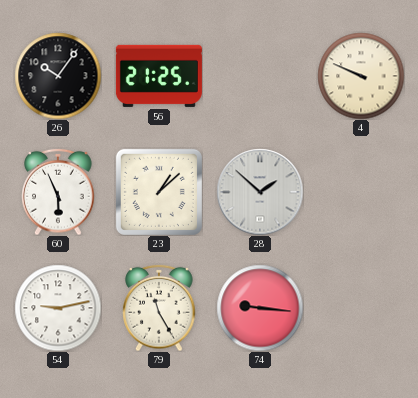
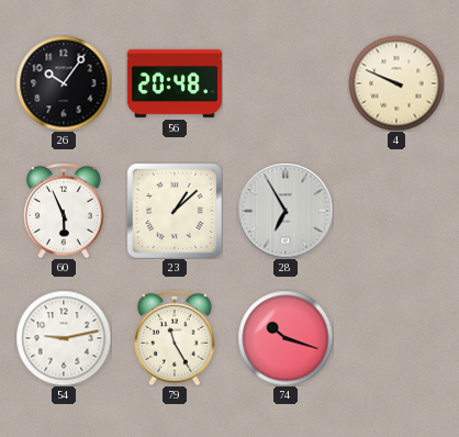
56: 21:25 -> 20:48
28: 1:52 -> 6:55
74: 9:16 -> 10:18
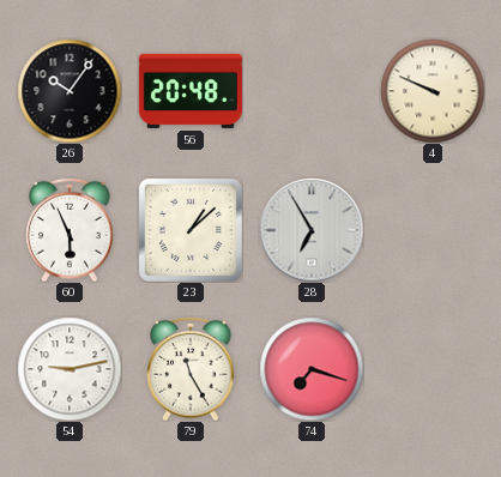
74: 10:18 -> 7:18
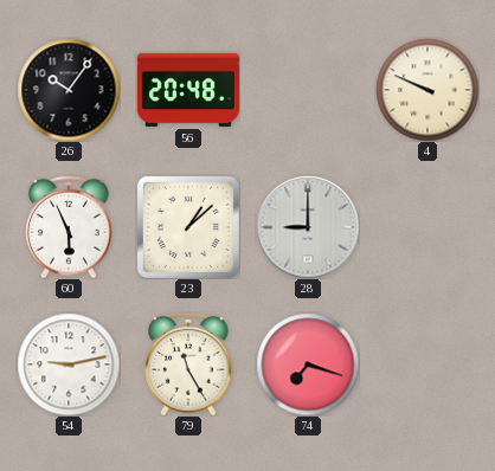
28: 6:55 -> 9:00
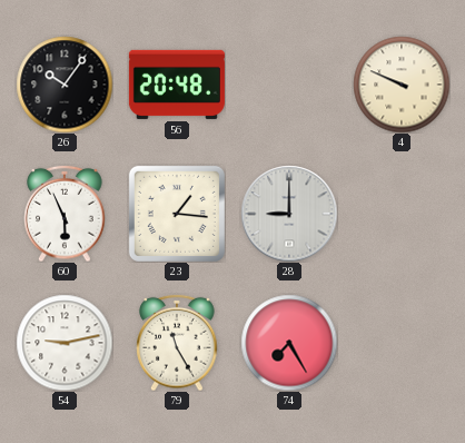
23: 1:08 -> 1:16
74: 7:18 -> 7:25
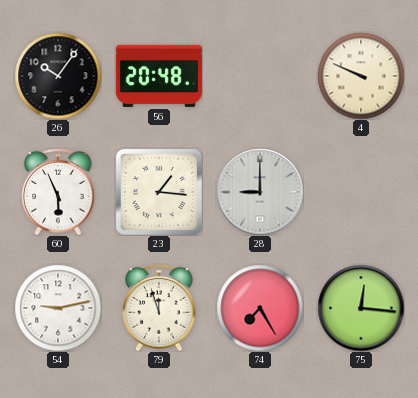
79: 11:25 -> 11:57
75: none -> 12:16
